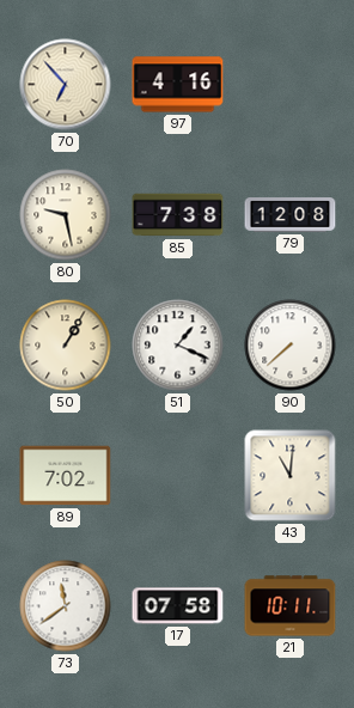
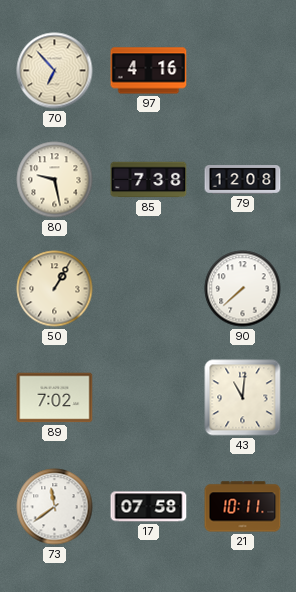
51: 1:19 -> none
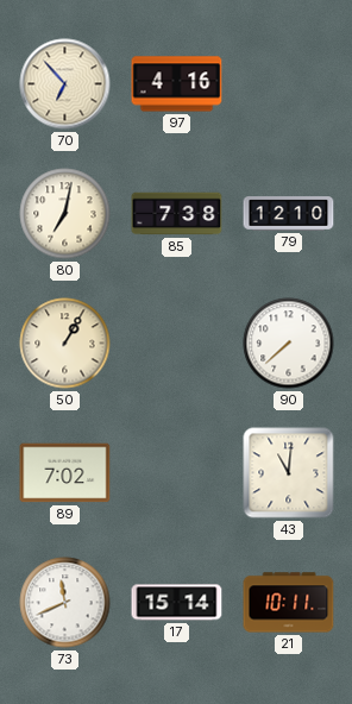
80: 9:28 -> 7:02
79: 12:08 -> 12:10
73: 11:39 -> 11:41
17: 07:58 -> 15:14
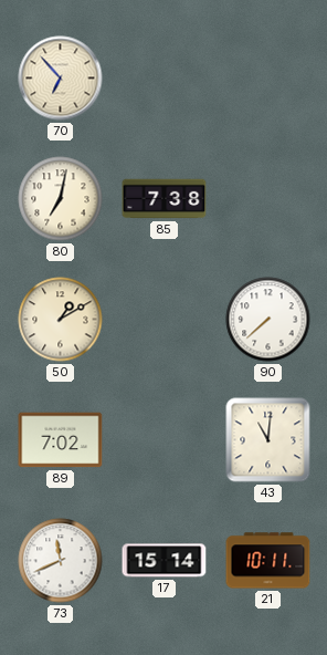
97: 4:16 -> none
79: 12:10 -> none
50: 1:05 -> 1:10
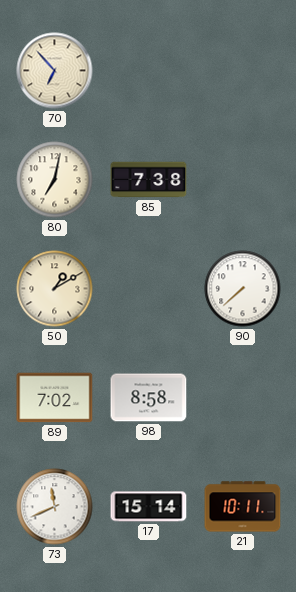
98: none -> 8:58
43: 11:01 -> none
